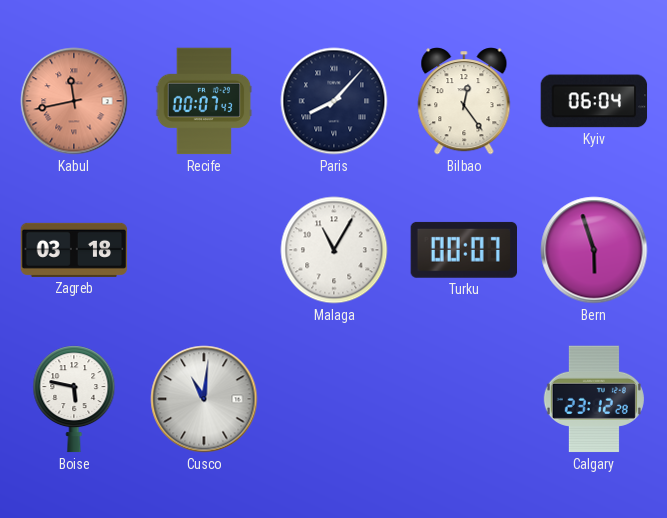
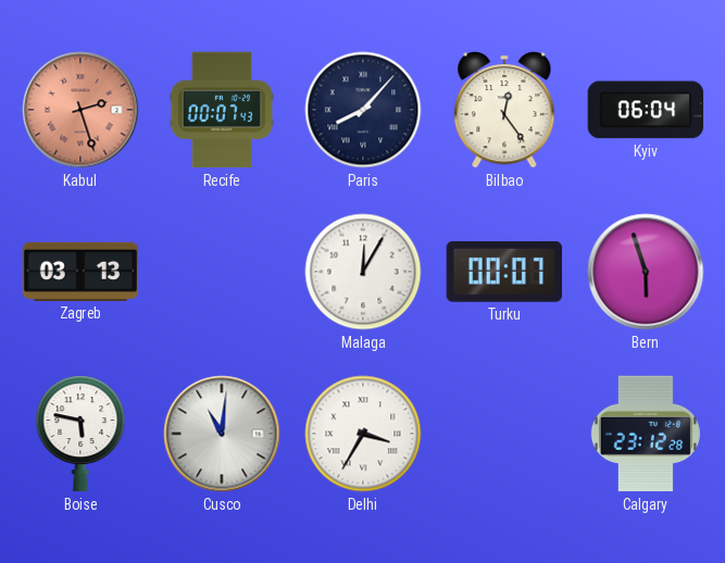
Kabul: 11:43 -> 2:27
Zagreb: 03:18 -> 03:13
Malaga: 11:05 -> 12:05
Delhi: none -> 3:35
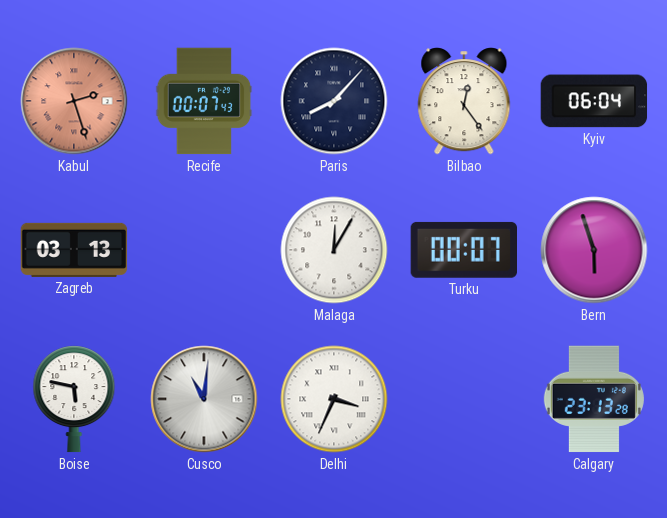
Delhi: 3:35 -> 3:34
Calgary: 23:12 -> 23:13
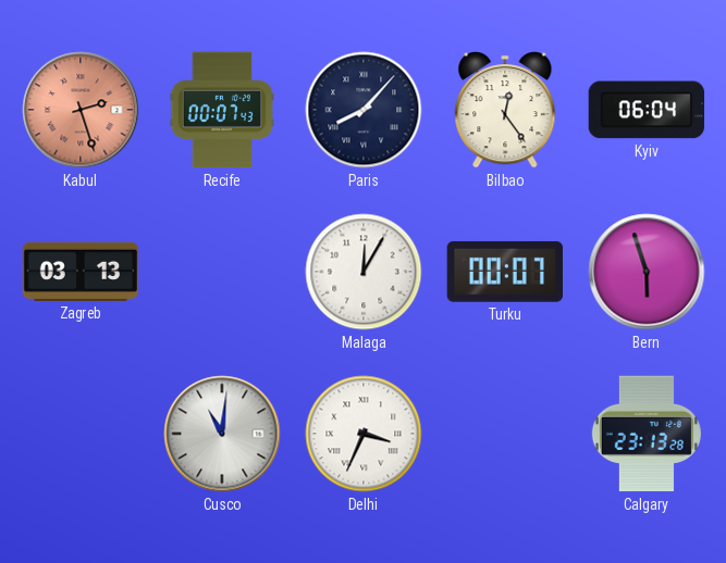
Boise: 5:47 -> none
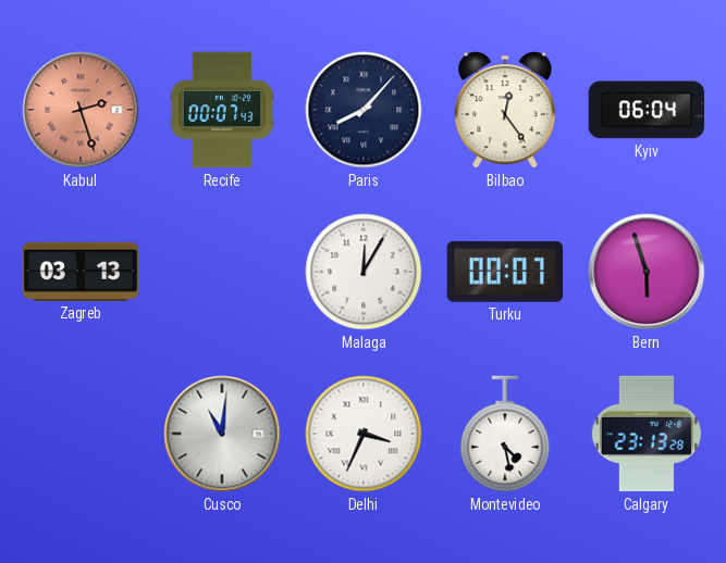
Montevideo: none -> 4:28
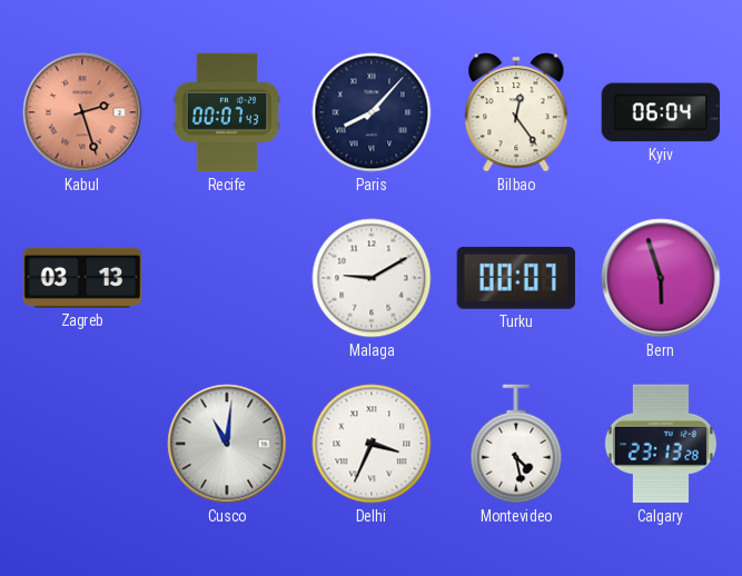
Malaga: 12:05 -> 9:10
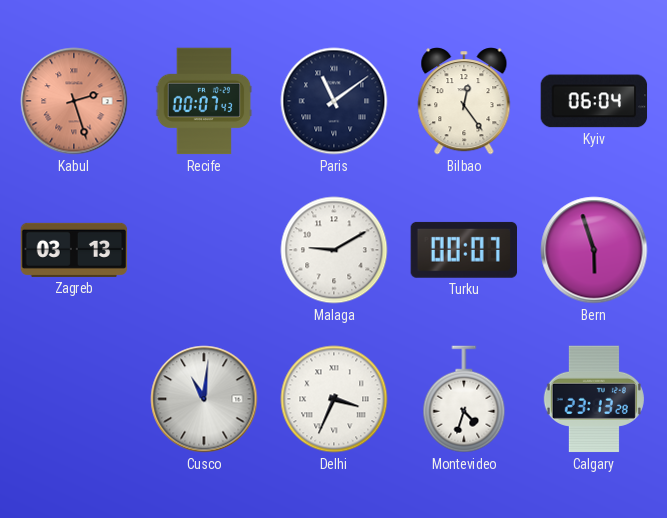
Paris: 8:07 -> 11:09
Montevideo: 4:28 -> 4:33
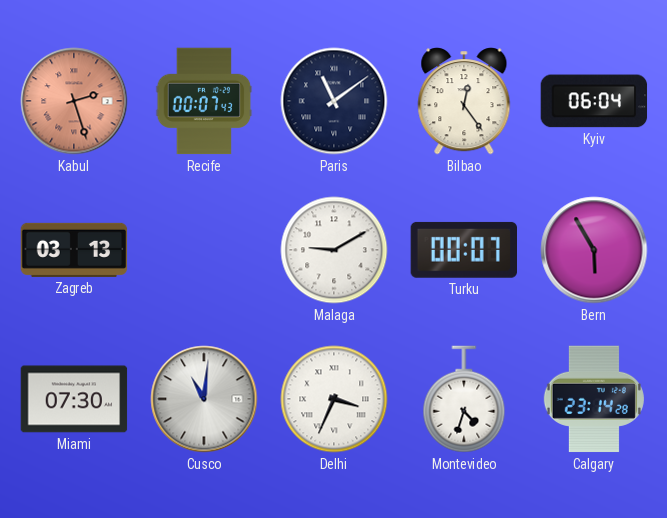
Bern: 5:57 -> 5:55
Miami: none -> 07:30
Calgary: 23:13 -> 23:14
